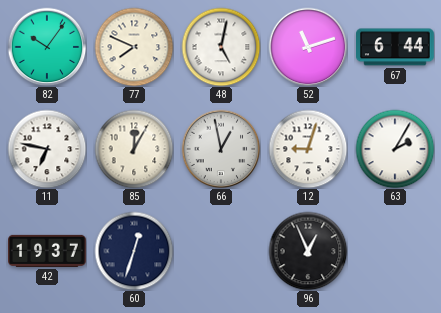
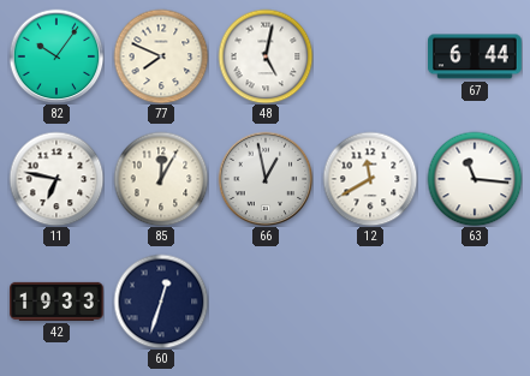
52: 11:12 -> none
12: 9:03 -> 11:40
63: 2:05 -> 11:16
42: 19:37 -> 19:33
96: 12:56 -> none
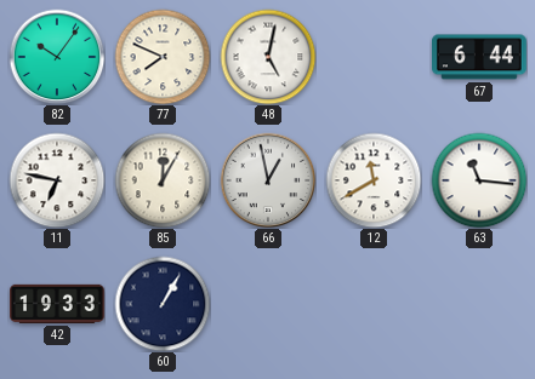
60: 12:33 -> 1:05
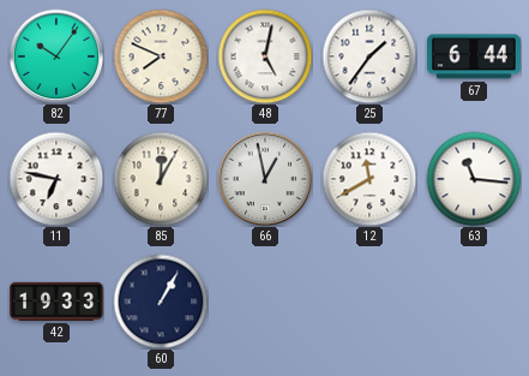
25: none -> 1:36
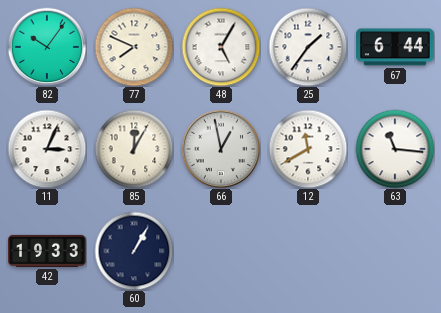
48: 5:02 -> 5:05
11: 6:47 -> 3:04
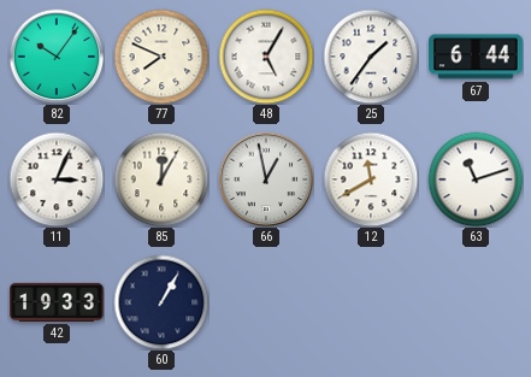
63: 11:16 -> 11:12
